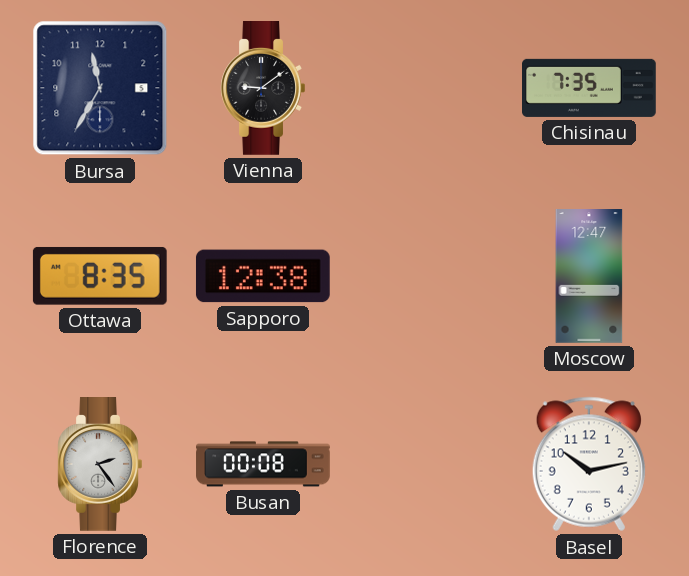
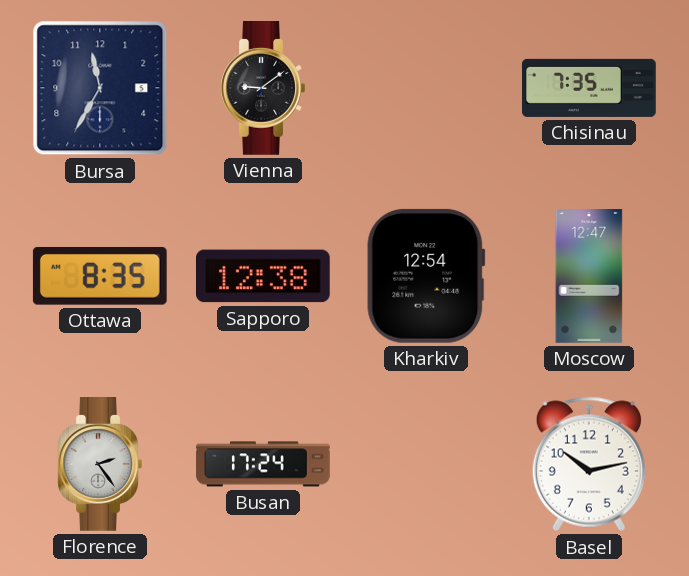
Kharkiv: none -> 12:54
Busan: 00:08 -> 17:24
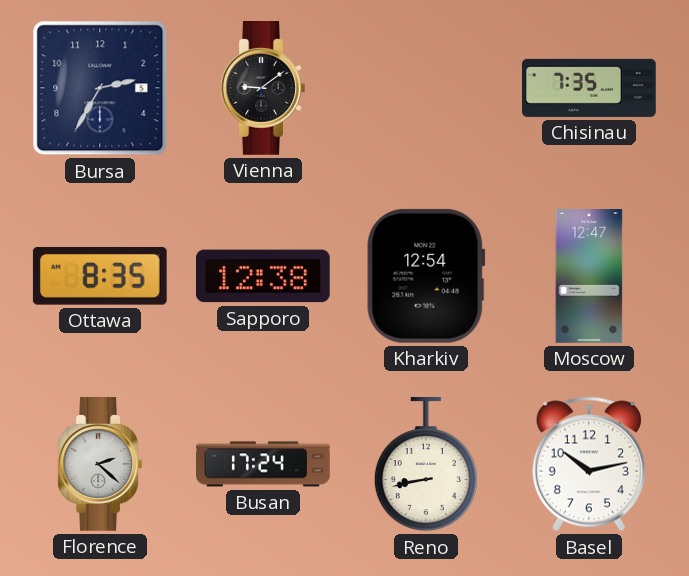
Bursa: 11:35 -> 2:35
Florence: 2:24 -> 2:22
Reno: none -> 8:43
